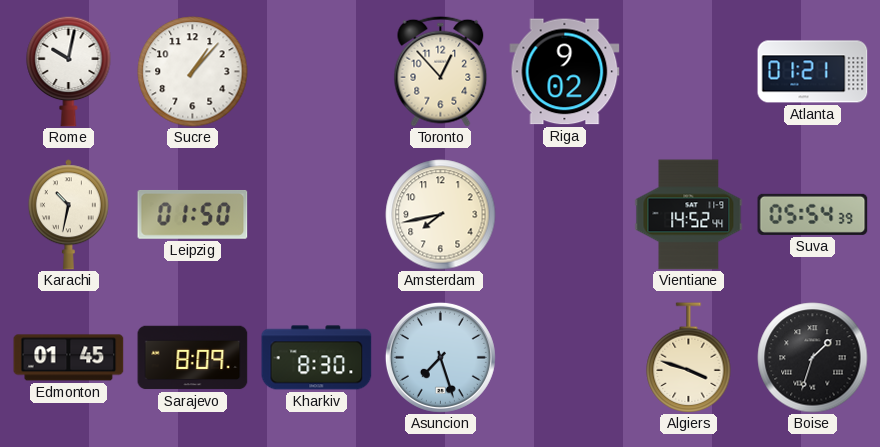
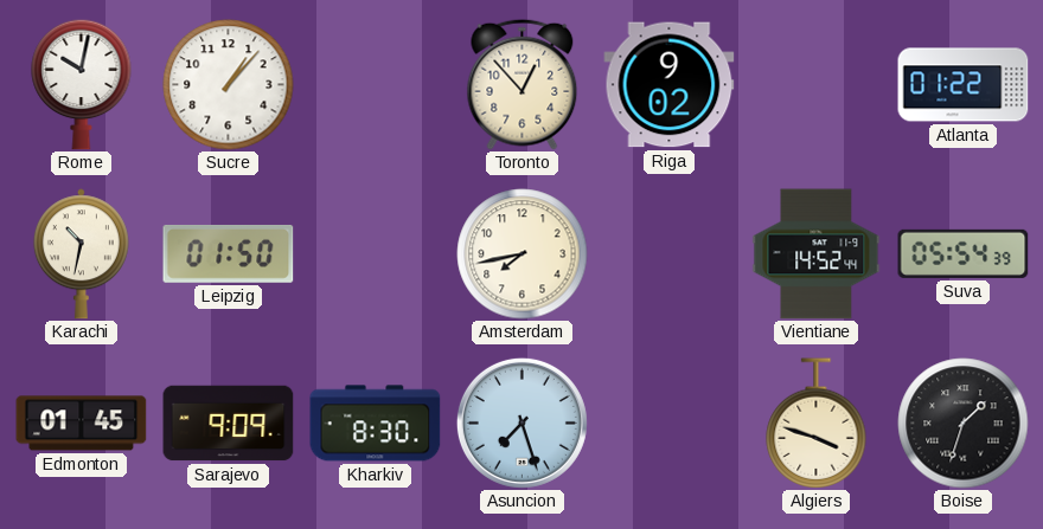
Atlanta: 01:21 -> 01:22
Sarajevo: 8:09 -> 9:09
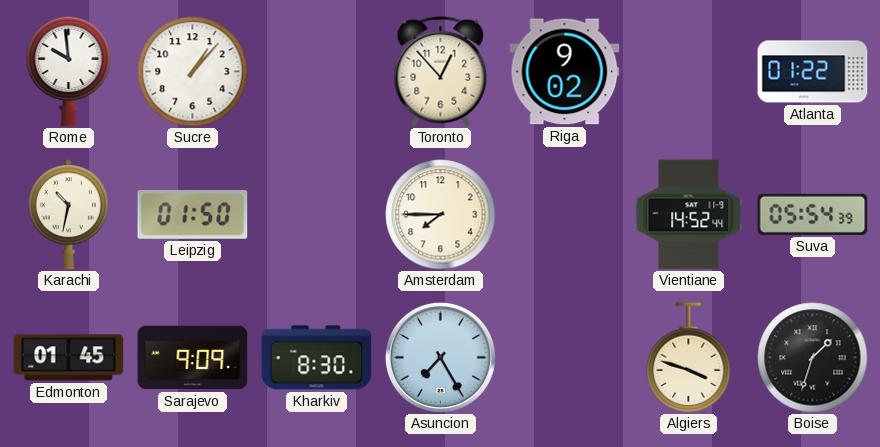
Rome: 10:02 -> 9:59
Amsterdam: 7:43 -> 7:45
Asuncion: 7:27 -> 7:25
